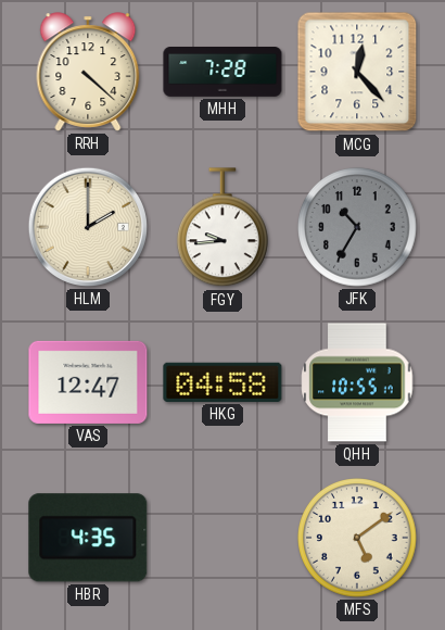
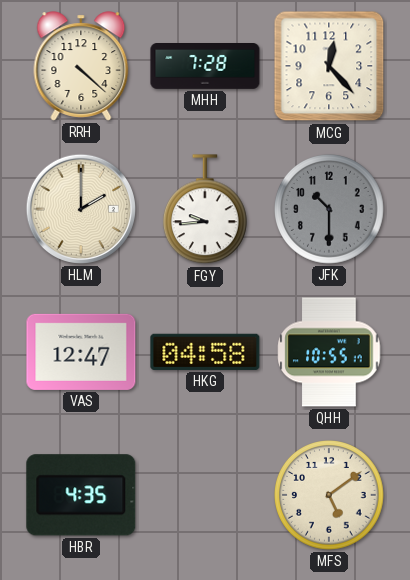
JFK: 10:35 -> 10:30
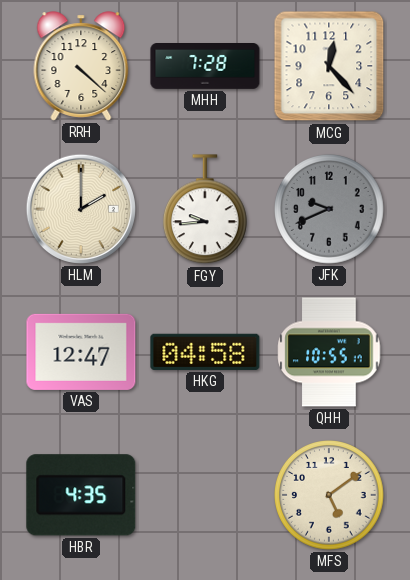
JFK: 10:30 -> 9:41
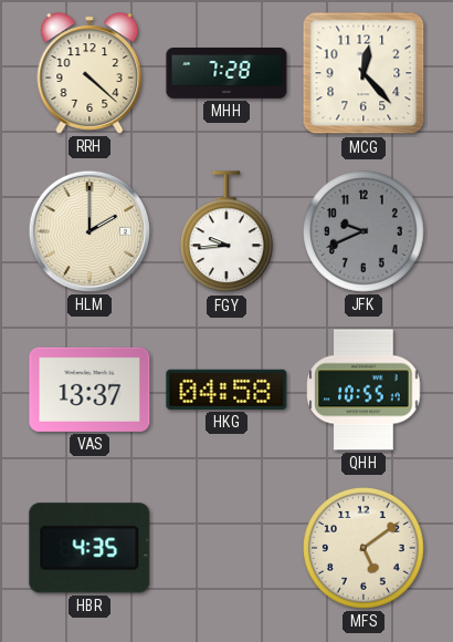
VAS: 12:47 -> 13:37
